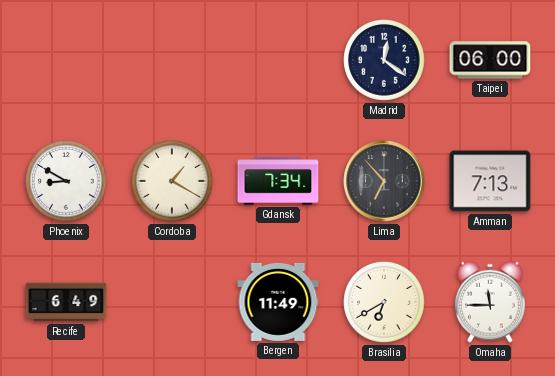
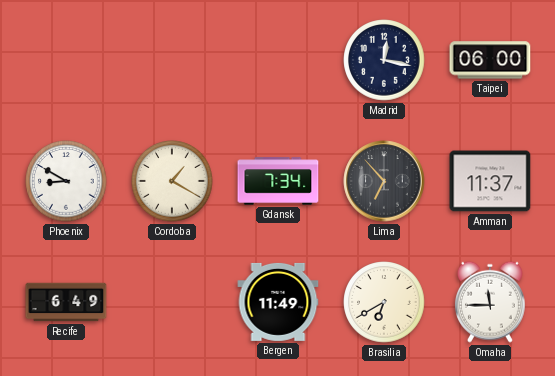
Madrid: 12:21 -> 12:17
Amman: 7:13 -> 11:37
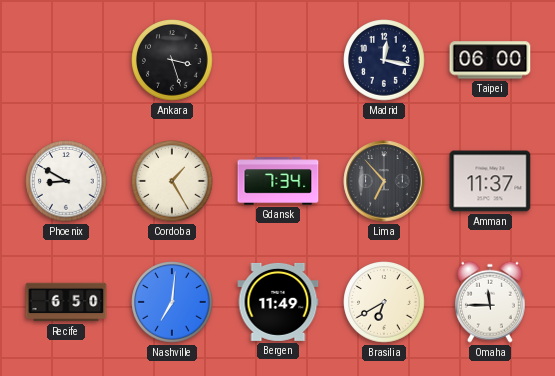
Ankara: none -> 3:27
Cordoba: 1:20 -> 1:25
Recife: 6:49 -> 6:50
Nashville: none -> 7:01
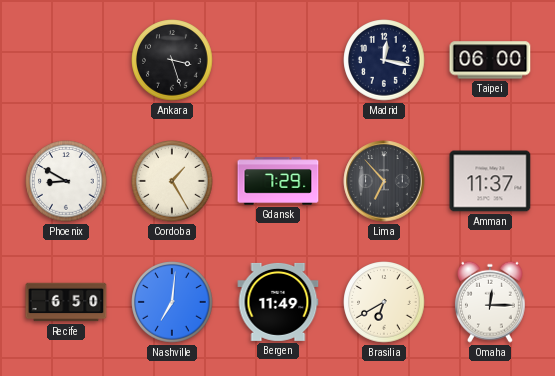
Gdansk: 7:34 -> 7:29
Omaha: 11:45 -> 12:15
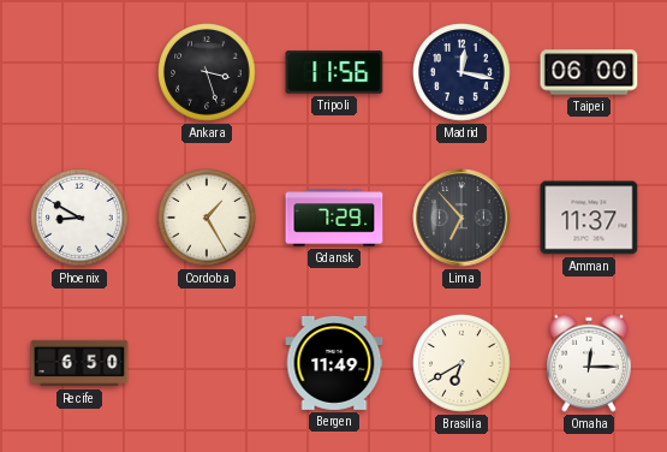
Tripoli: none -> 11:56
Nashville: 7:01 -> none
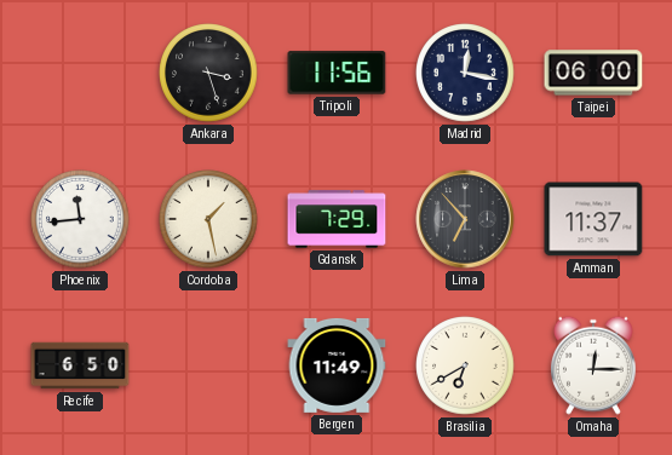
Phoenix: 8:50 -> 11:44
Cordoba: 1:25 -> 1:28
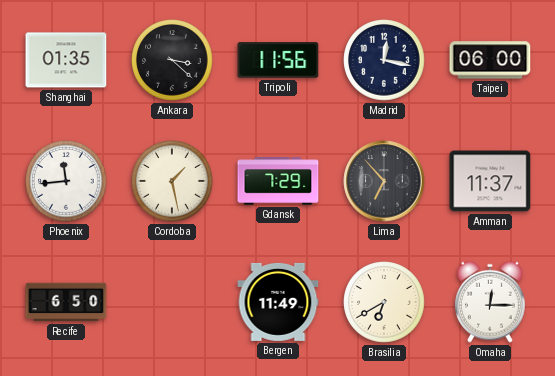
Shanghai: none -> 01:35
Ankara: 3:27 -> 3:22
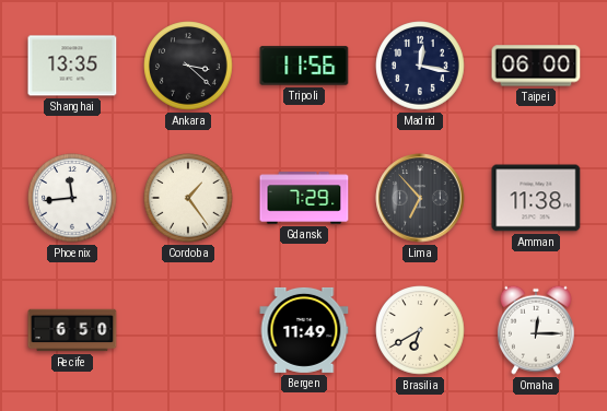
Shanghai: 01:35 -> 13:35
Cordoba: 1:28 -> 1:24
Amman: 11:37 -> 11:38
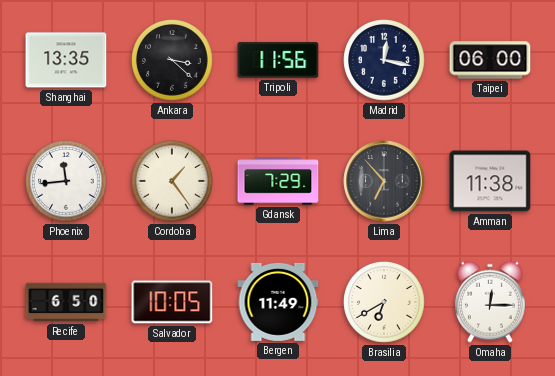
Salvador: none -> 10:05
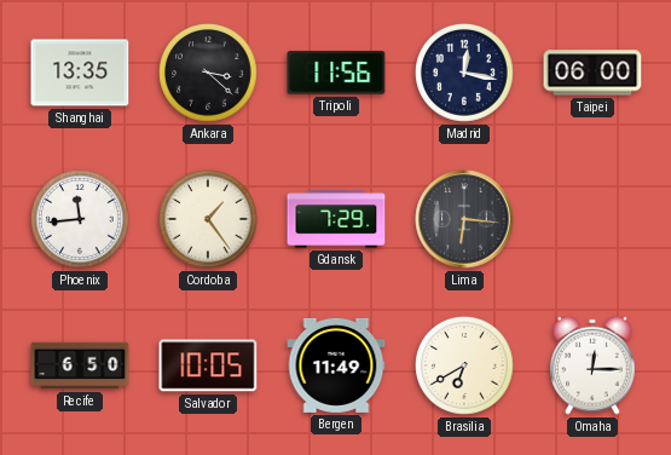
Lima: 6:53 -> 6:16
Amman: 11:38 -> none
